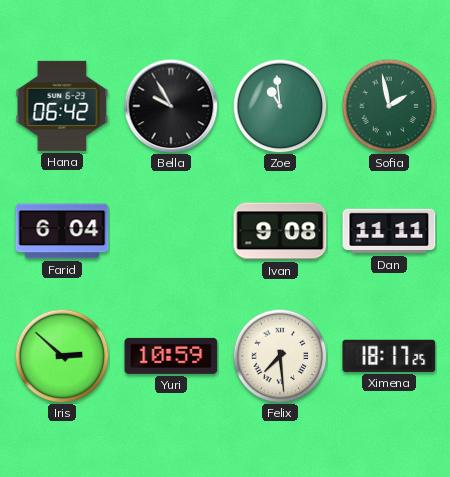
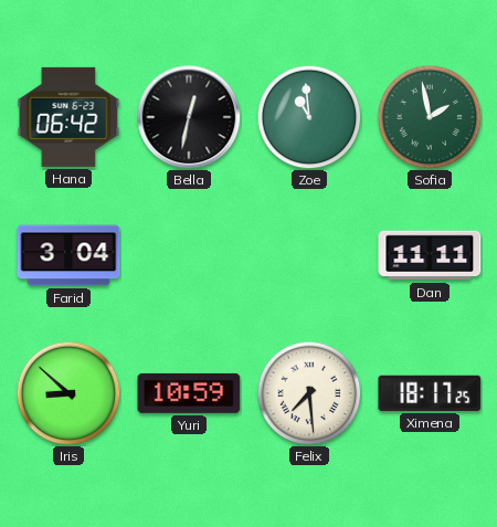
Bella: 9:55 -> 12:32
Farid: 6:04 -> 3:04
Ivan: 9:08 -> none
Iris: 2:52 -> 8:52
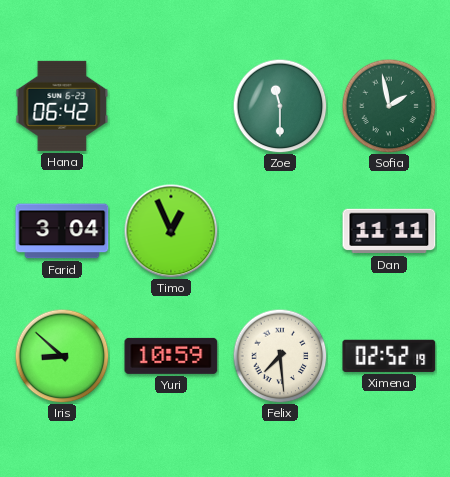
Bella: 12:32 -> none
Zoe: 10:59 -> 11:30
Timo: none -> 12:56
Ximena: 18:17 -> 02:52
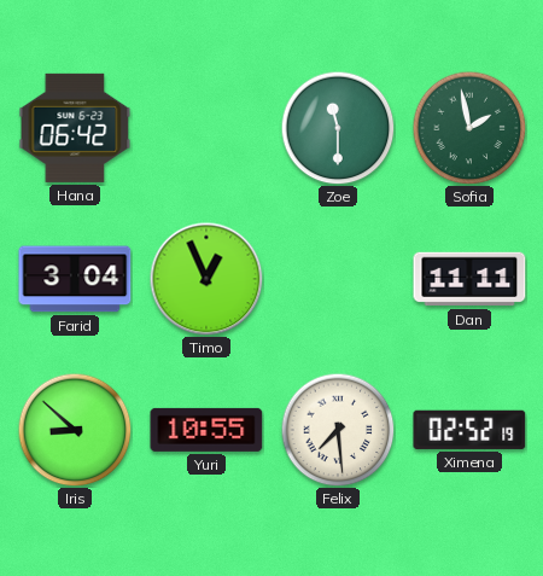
Yuri: 10:59 -> 10:55
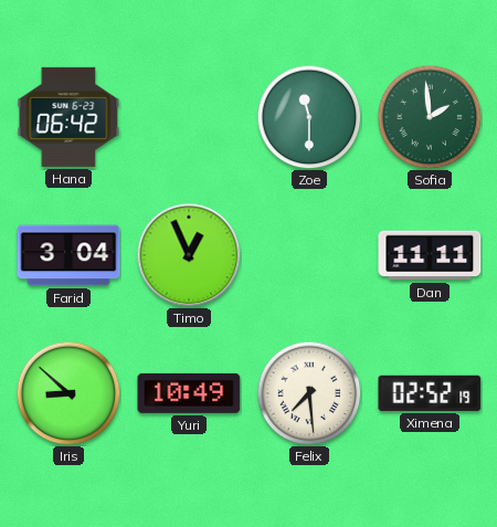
Sofia: 1:58 -> 1:59
Yuri: 10:55 -> 10:49
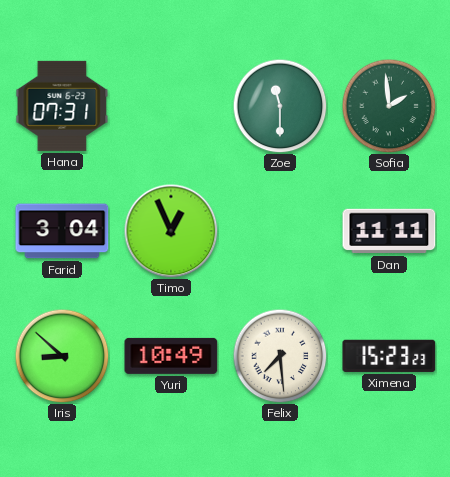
Hana: 06:42 -> 07:31
Ximena: 02:52 -> 15:23
